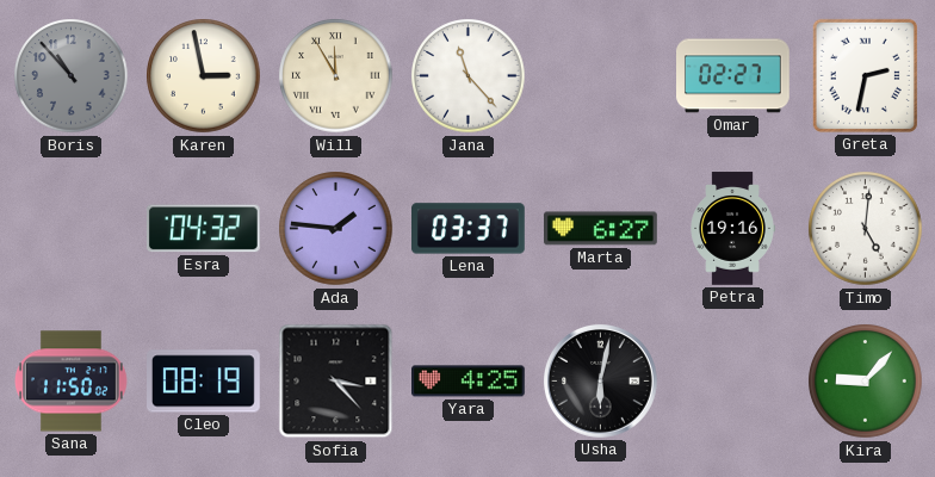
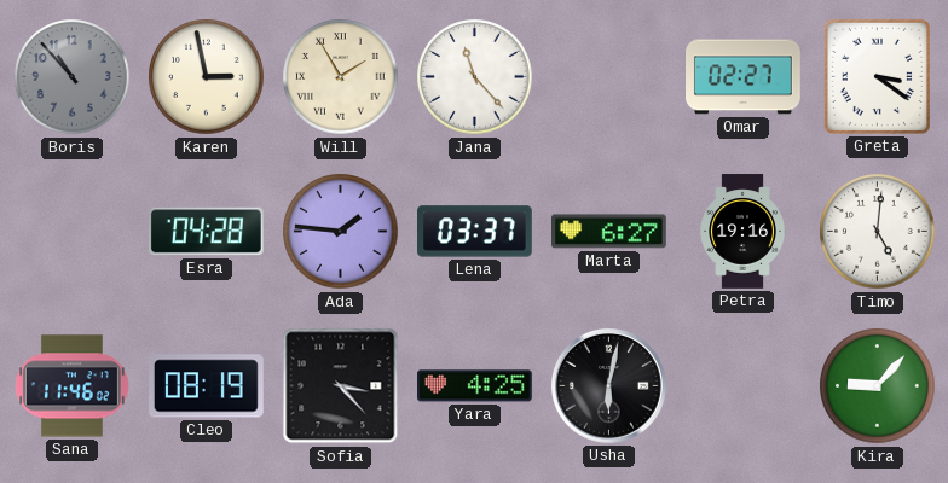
Will: 11:55 -> 1:55
Greta: 2:32 -> 3:21
Esra: 04:32 -> 04:28
Sana: 11:50 -> 11:46
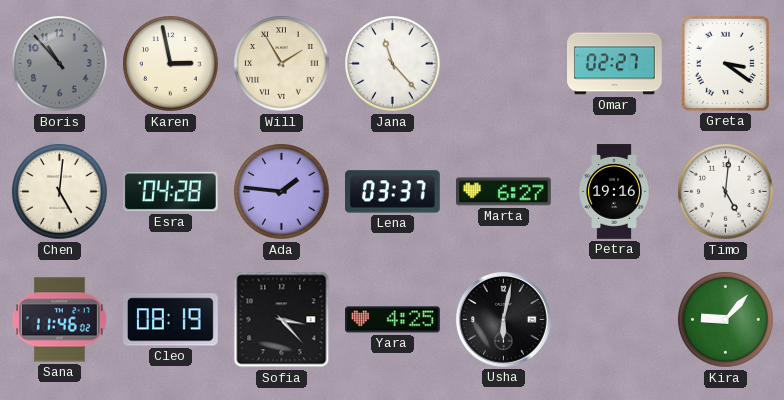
Chen: none -> 5:01
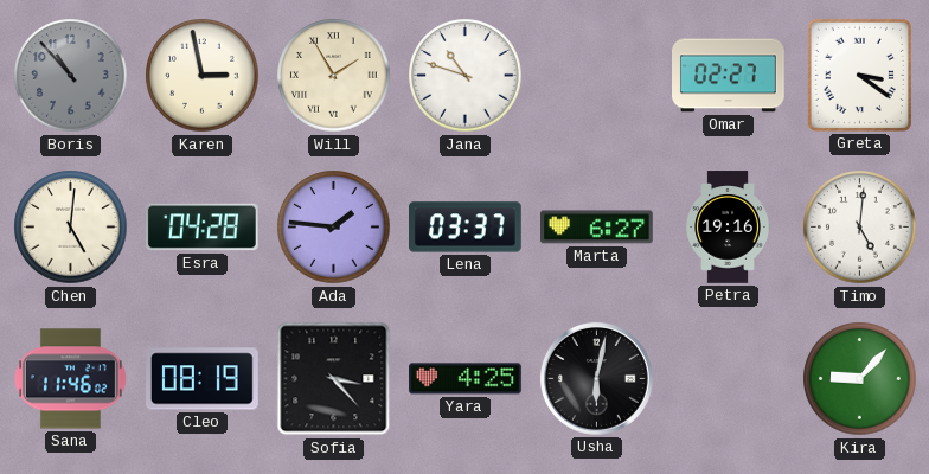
Jana: 11:23 -> 10:48
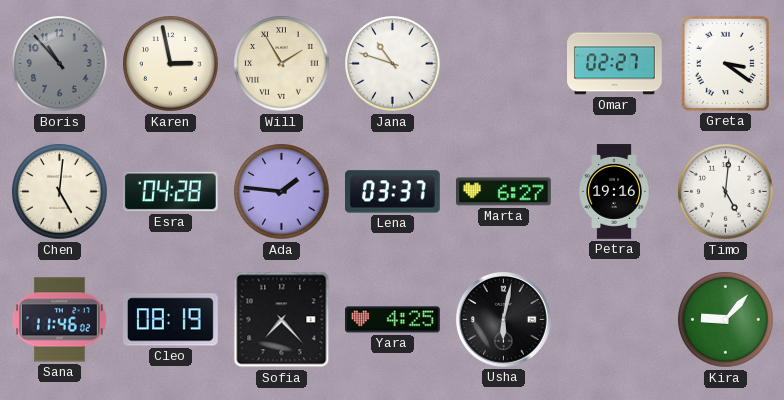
Sofia: 3:23 -> 7:23
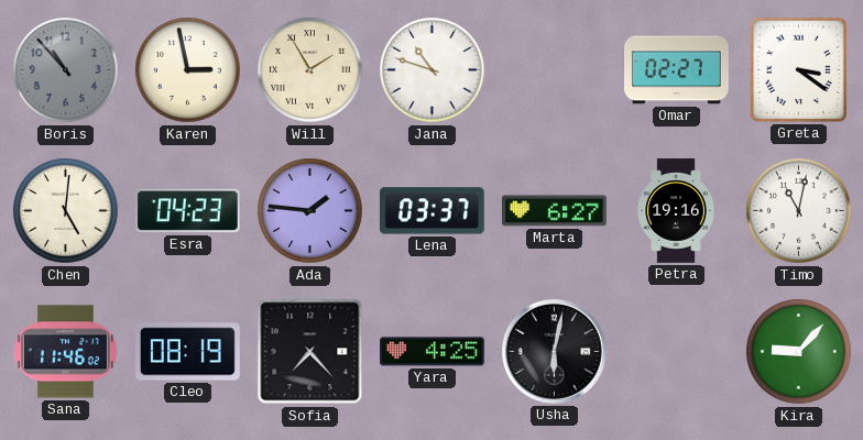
Esra: 04:28 -> 04:23
Timo: 5:01 -> 11:02
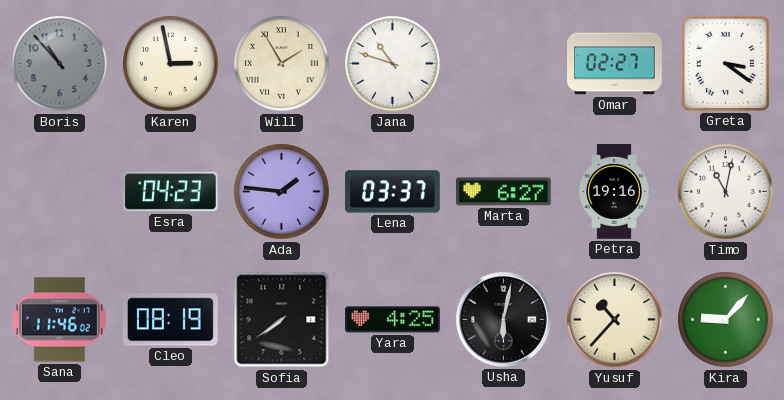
Chen: 5:01 -> none
Sofia: 7:23 -> 7:39
Yusuf: none -> 10:37
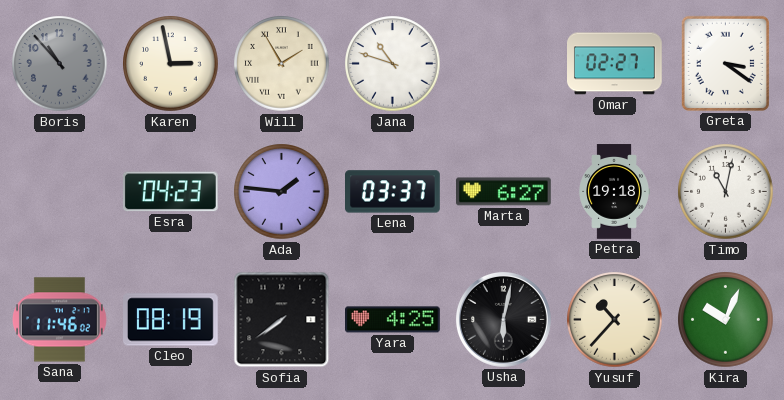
Petra: 19:16 -> 19:18
Kira: 9:07 -> 10:04
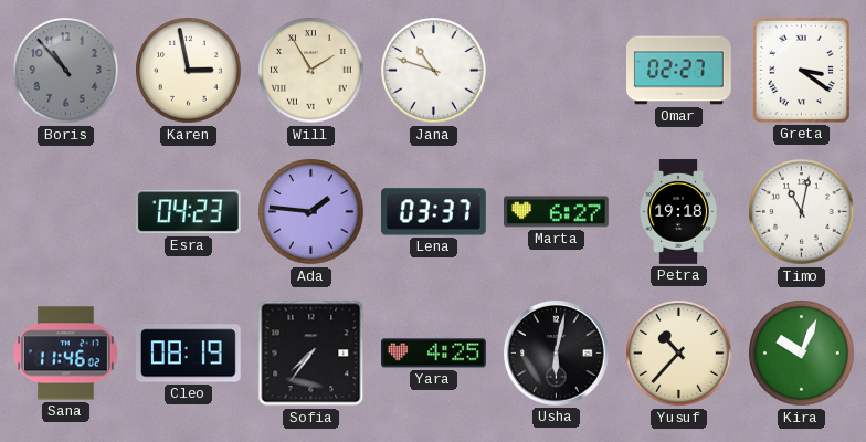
Sofia: 7:39 -> 7:36
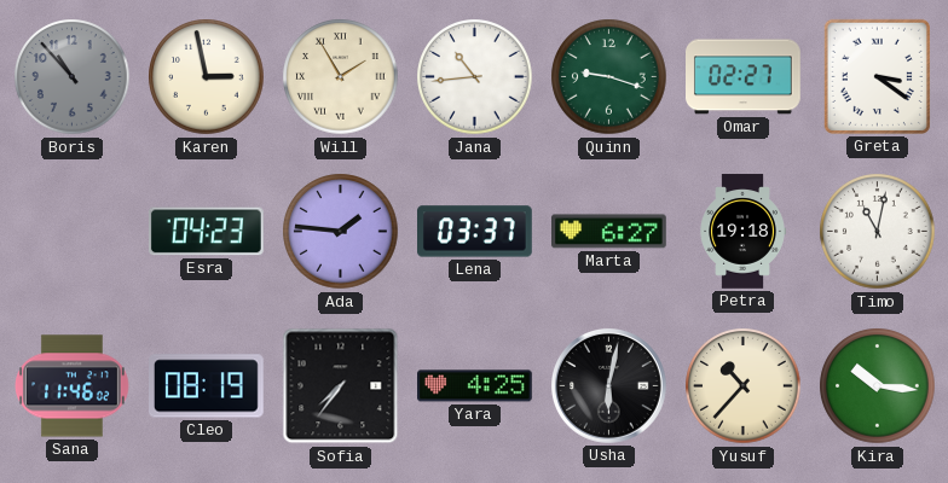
Jana: 10:48 -> 10:44
Quinn: none -> 9:18
Kira: 10:04 -> 10:16
